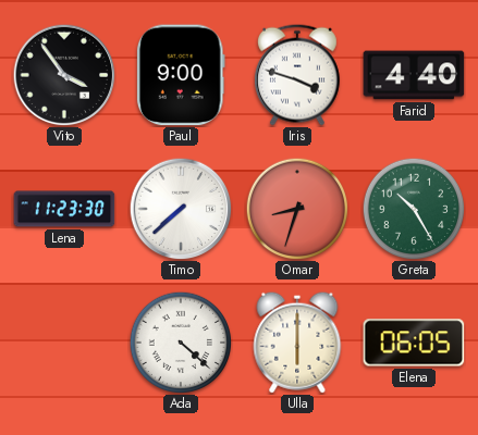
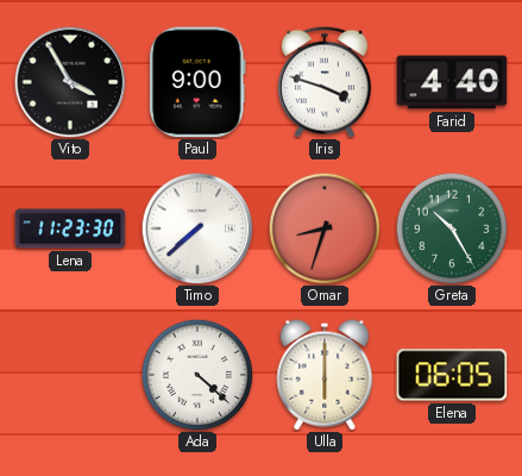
Vito: 3:54 -> 3:55
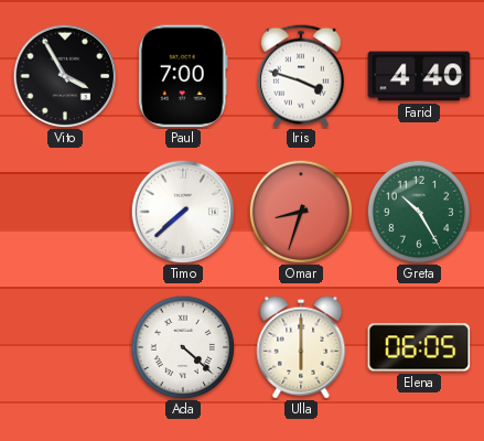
Paul: 9:00 -> 7:00
Lena: 11:23 -> none
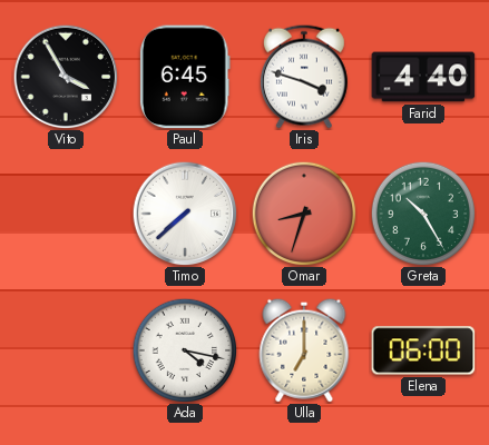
Paul: 7:00 -> 6:45
Ada: 4:22 -> 4:17
Ulla: 6:00 -> 7:00
Elena: 06:05 -> 06:00
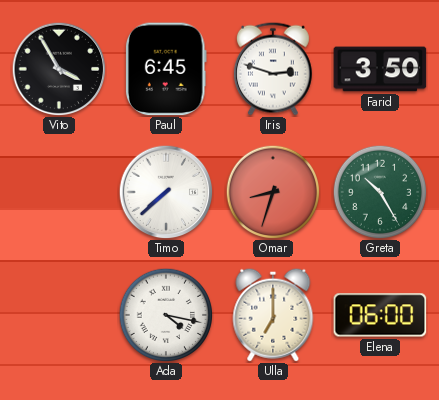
Iris: 3:48 -> 2:48
Farid: 4:40 -> 3:50
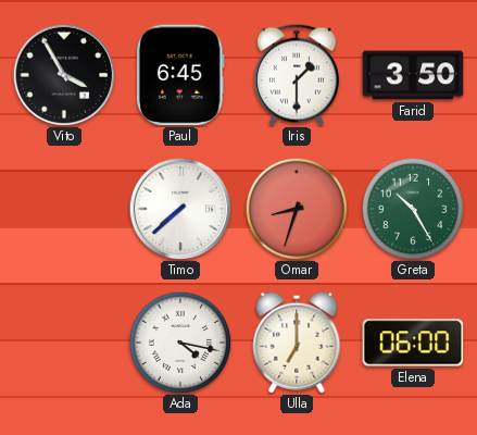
Iris: 2:48 -> 1:30
